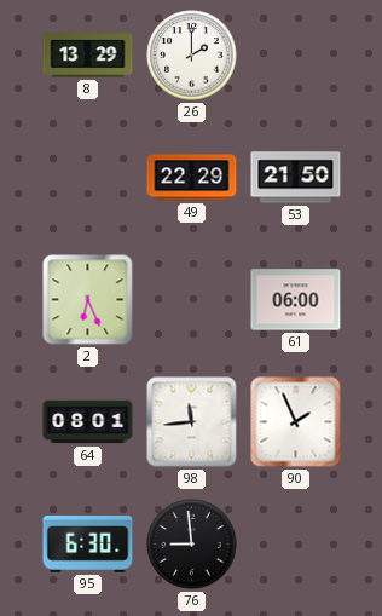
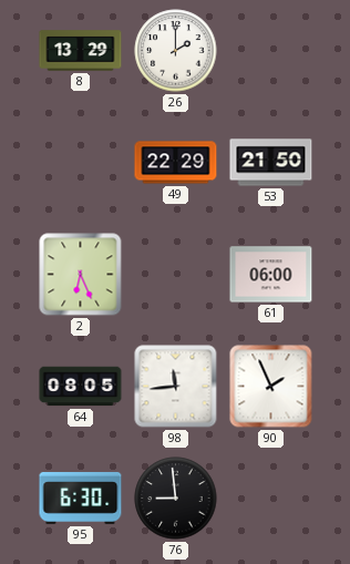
64: 08:01 -> 08:05
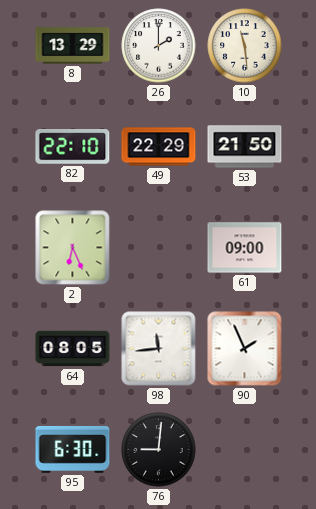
10: none -> 11:29
82: none -> 22:10
61: 06:00 -> 09:00
76: 8:59 -> 9:01
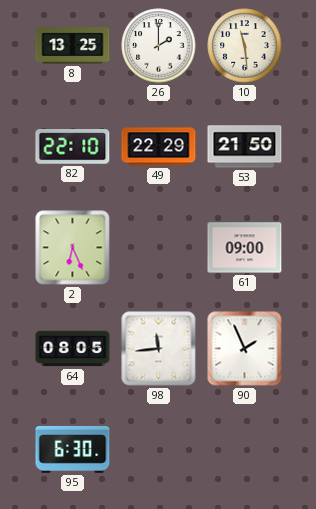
8: 13:29 -> 13:25
76: 9:01 -> none
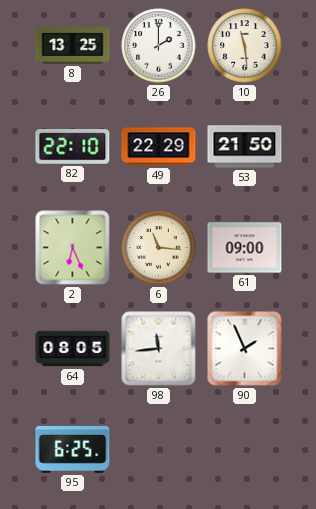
6: none -> 11:16
95: 6:30 -> 6:25
